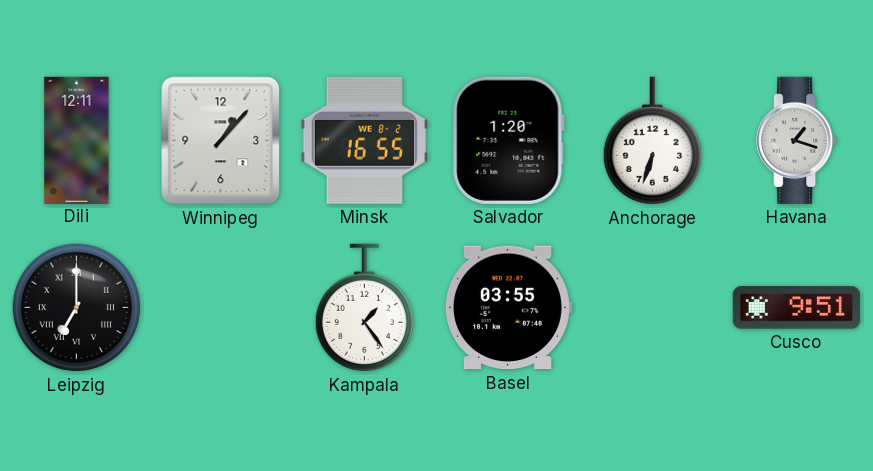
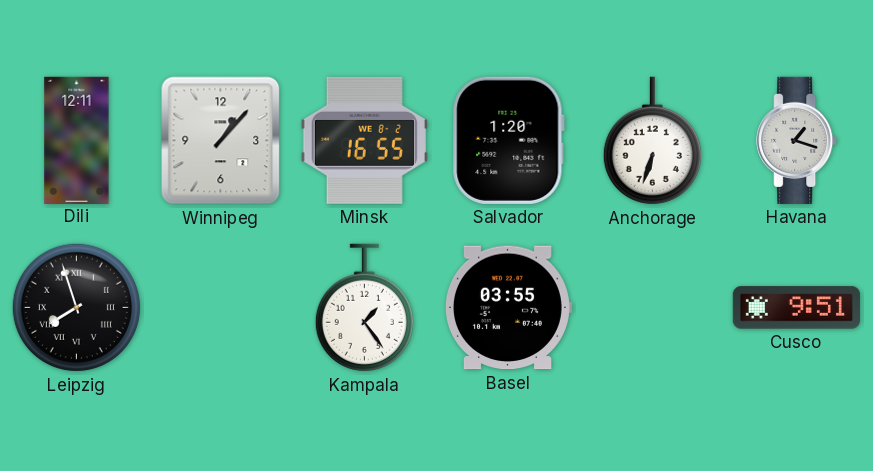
Leipzig: 7:00 -> 7:57
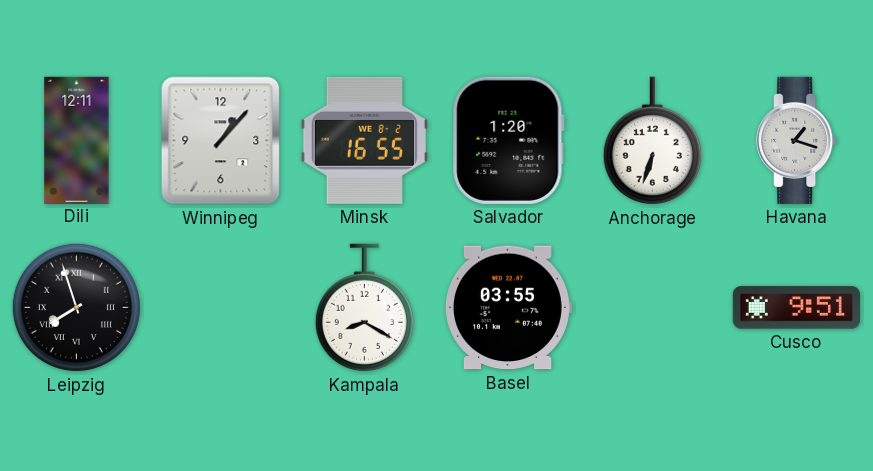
Kampala: 1:24 -> 8:20
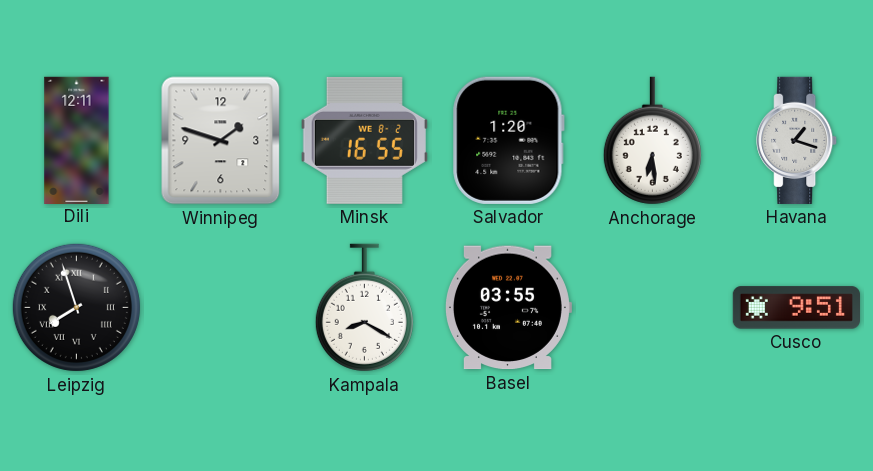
Winnipeg: 1:07 -> 1:48
Anchorage: 6:33 -> 6:29
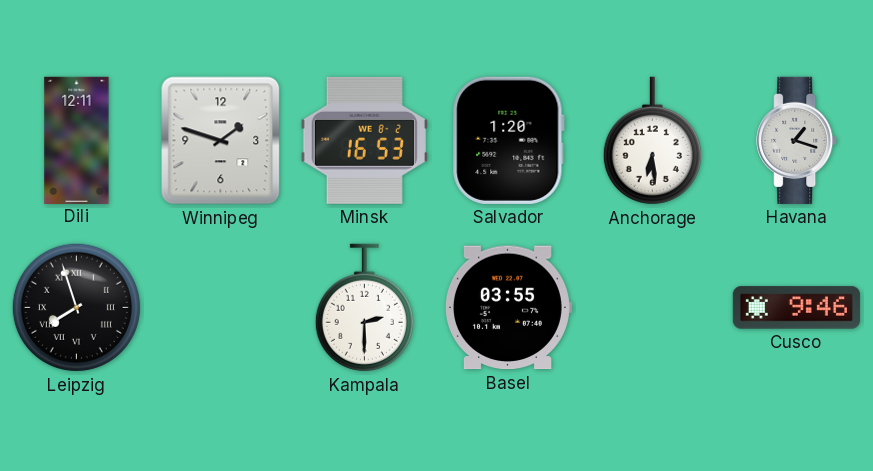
Minsk: 16:55 -> 16:53
Kampala: 8:20 -> 2:30
Cusco: 9:51 -> 9:46
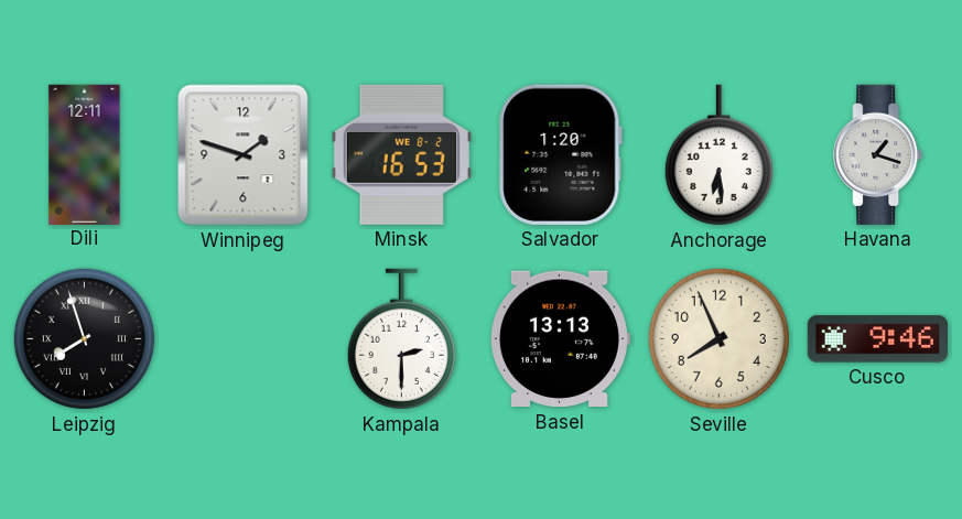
Basel: 03:55 -> 13:13
Seville: none -> 7:56
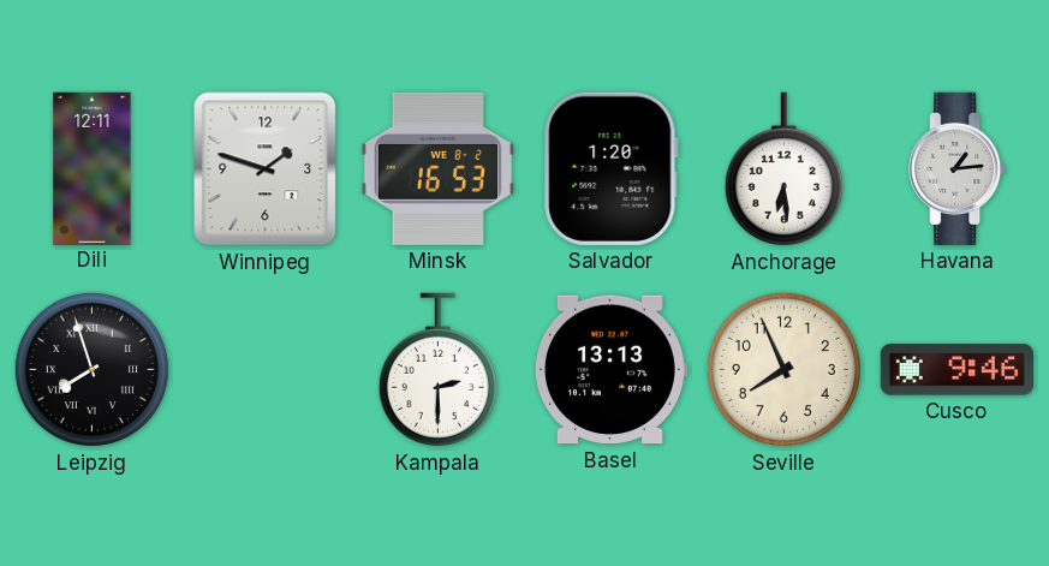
Havana: 1:18 -> 1:14
